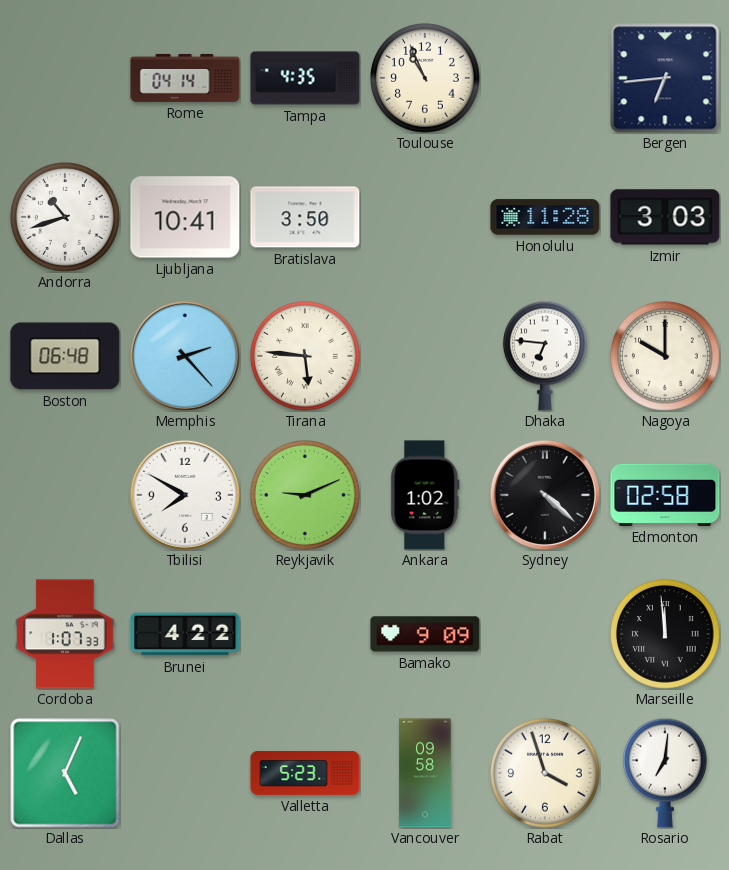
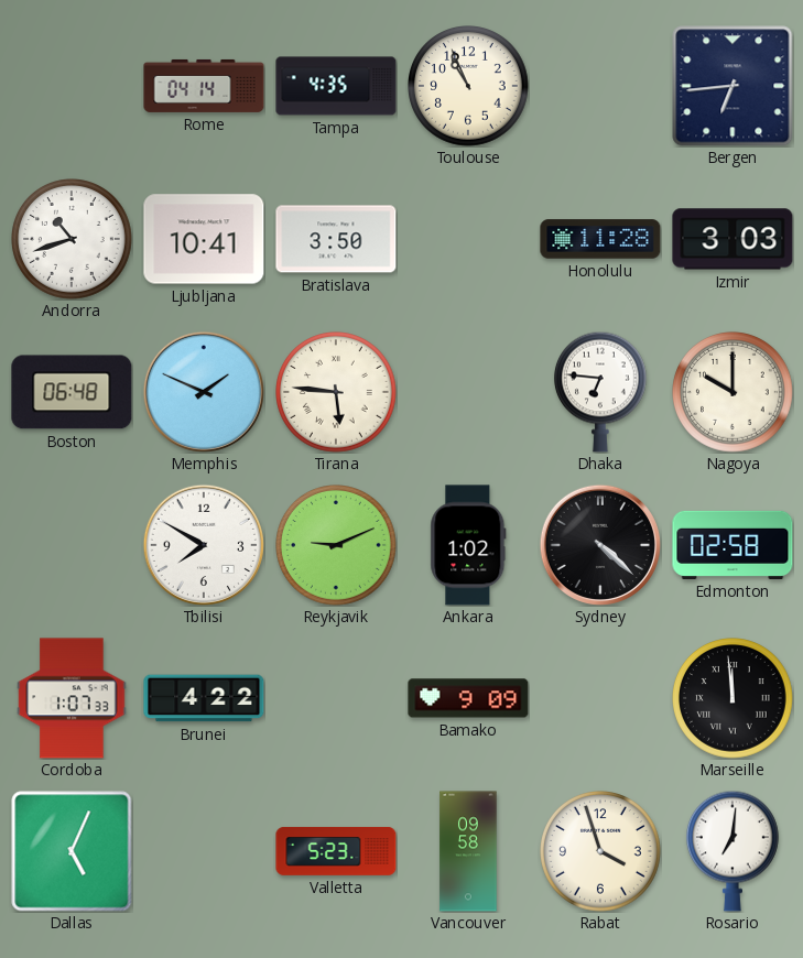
Memphis: 2:23 -> 1:49
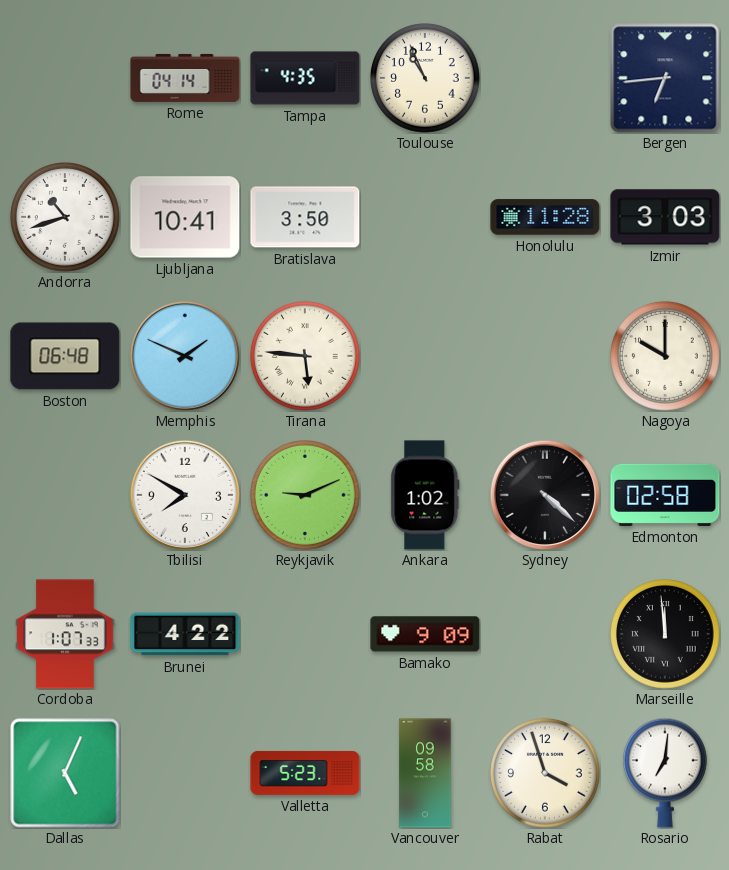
Dhaka: 6:46 -> none
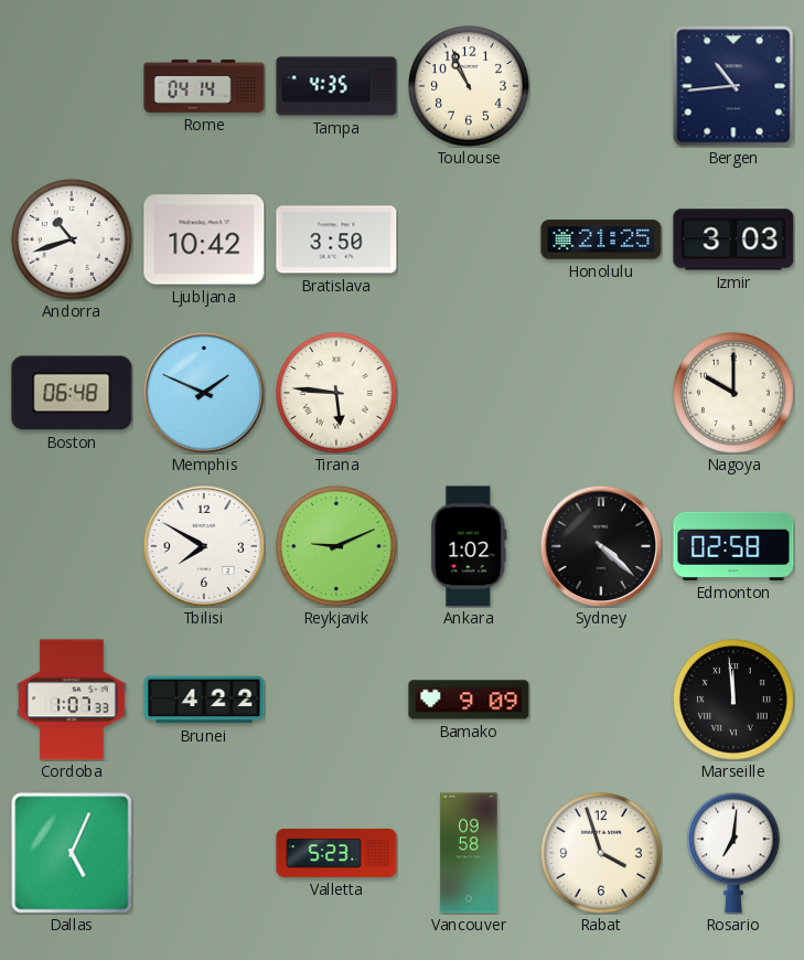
Bergen: 6:44 -> 10:44
Ljubljana: 10:41 -> 10:42
Honolulu: 11:28 -> 21:25
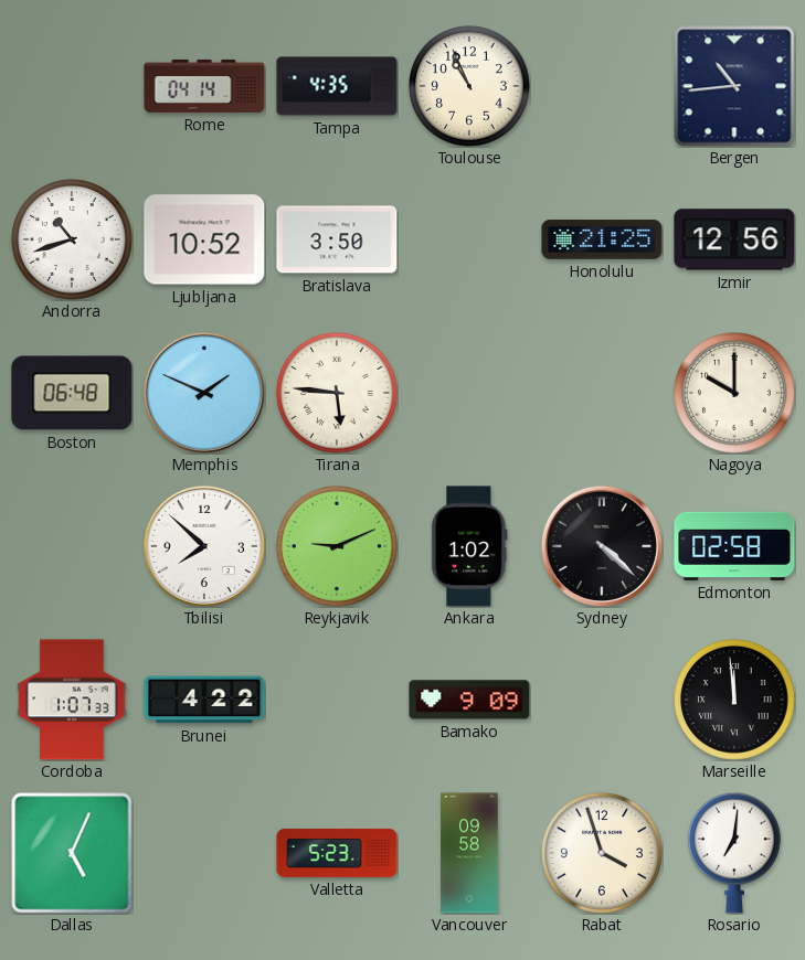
Ljubljana: 10:42 -> 10:52
Izmir: 3:03 -> 12:56
Tbilisi: 7:50 -> 7:52
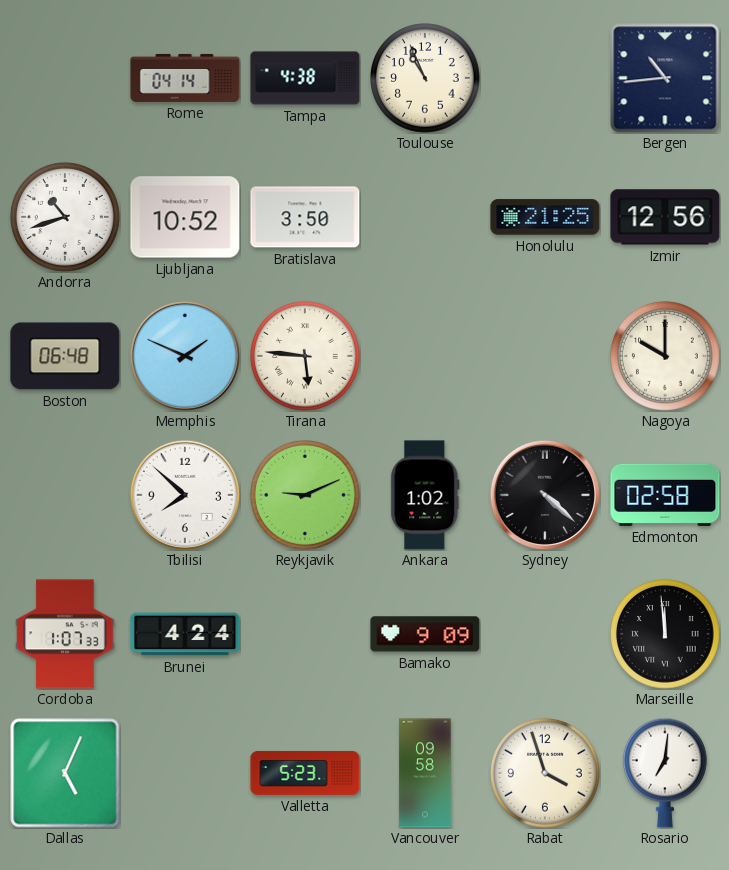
Tampa: 4:35 -> 4:38
Brunei: 4:22 -> 4:24
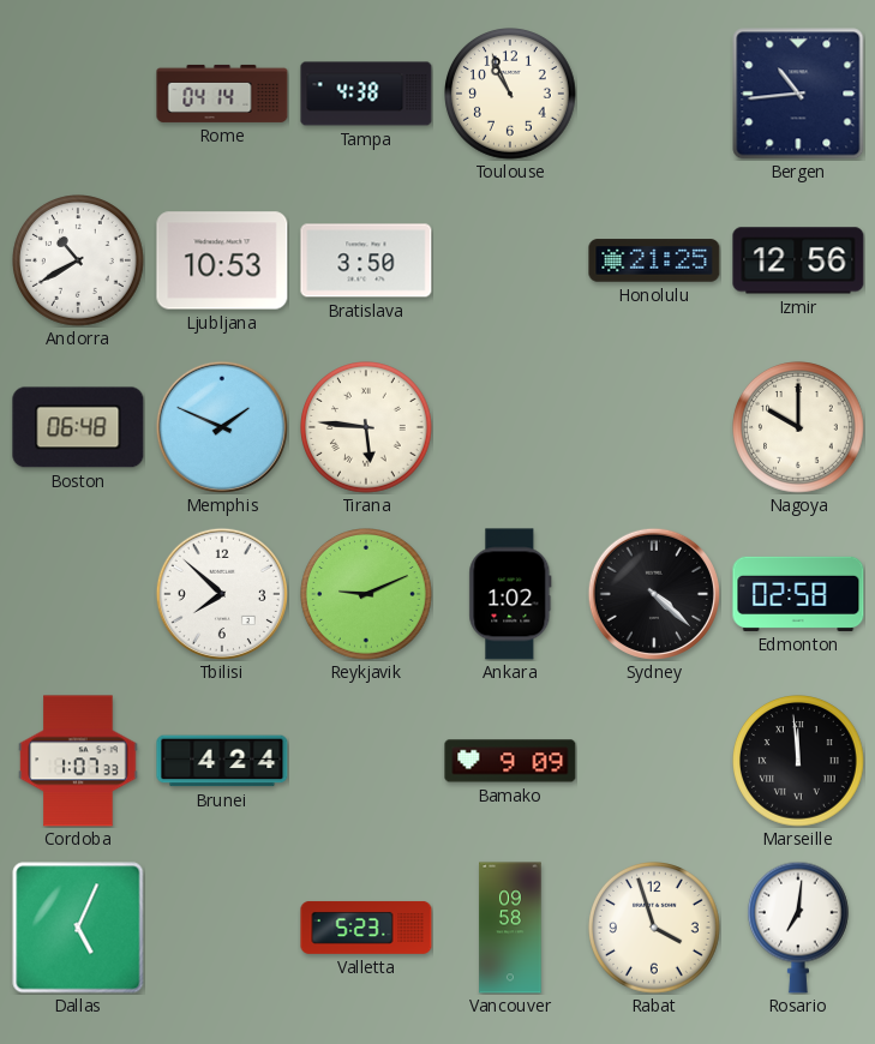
Andorra: 10:42 -> 10:40
Ljubljana: 10:52 -> 10:53
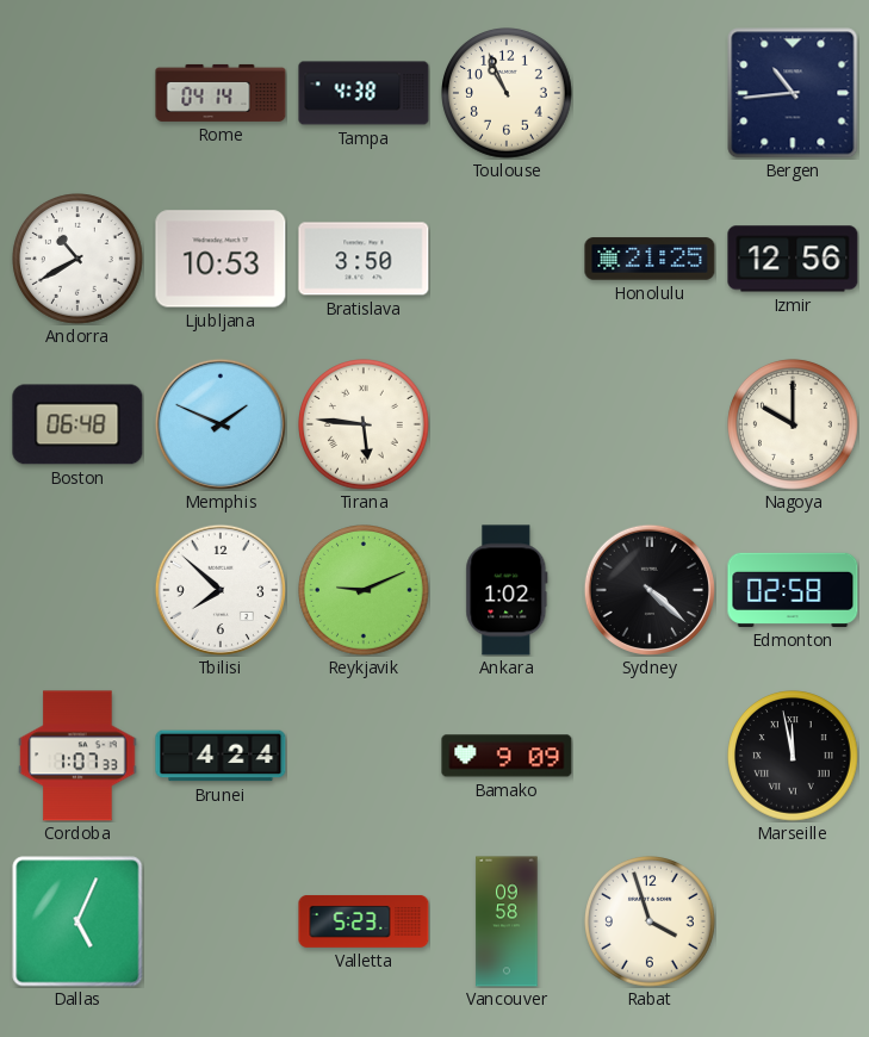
Marseille: 11:59 -> 11:58
Rosario: 7:01 -> none
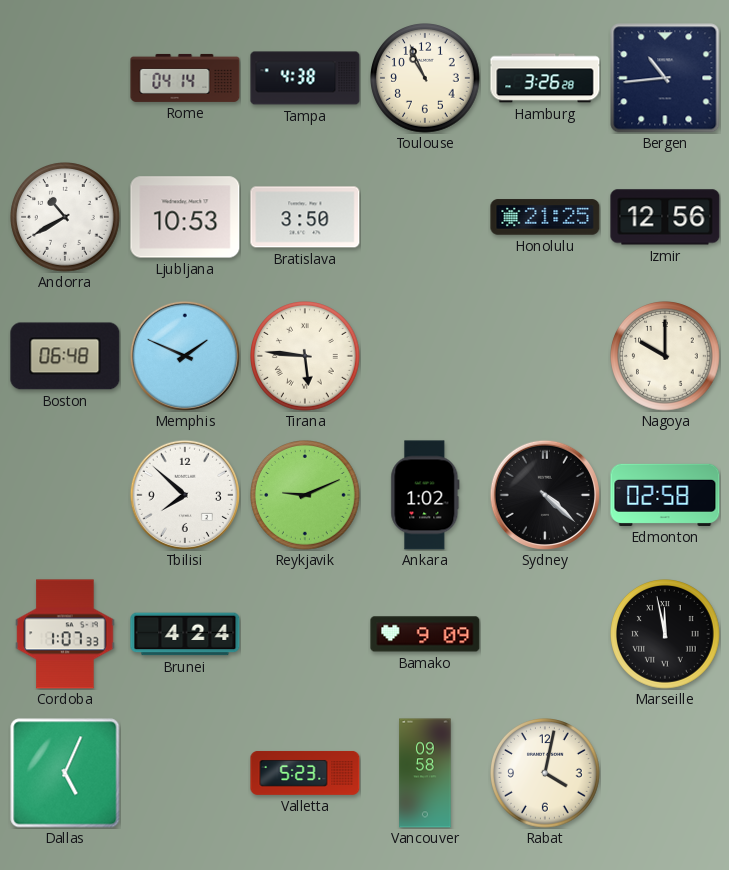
Hamburg: none -> 3:26
Rabat: 3:57 -> 4:02
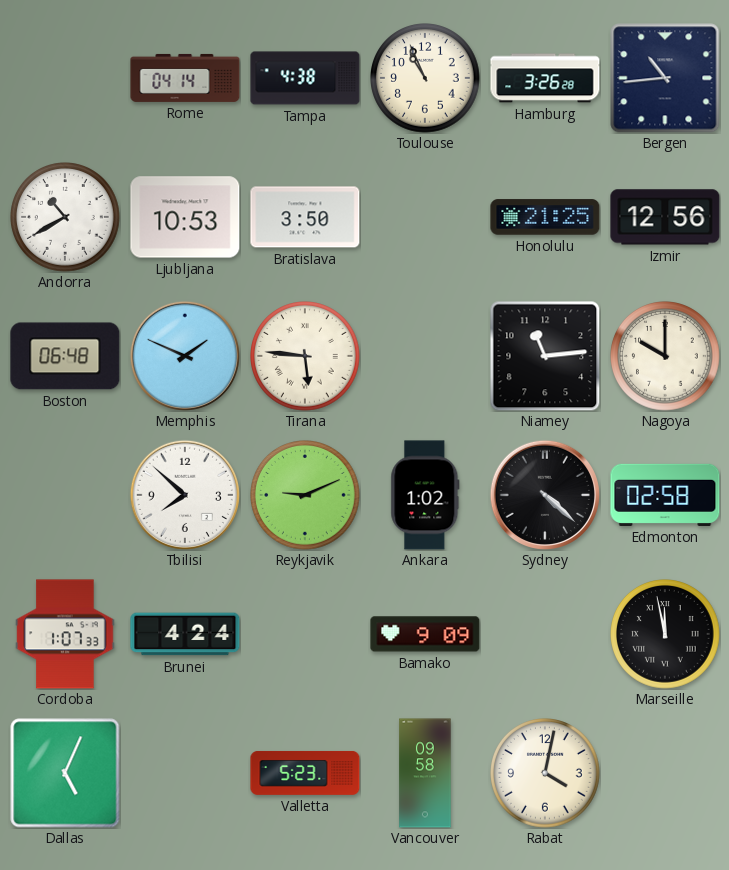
Niamey: none -> 11:14
